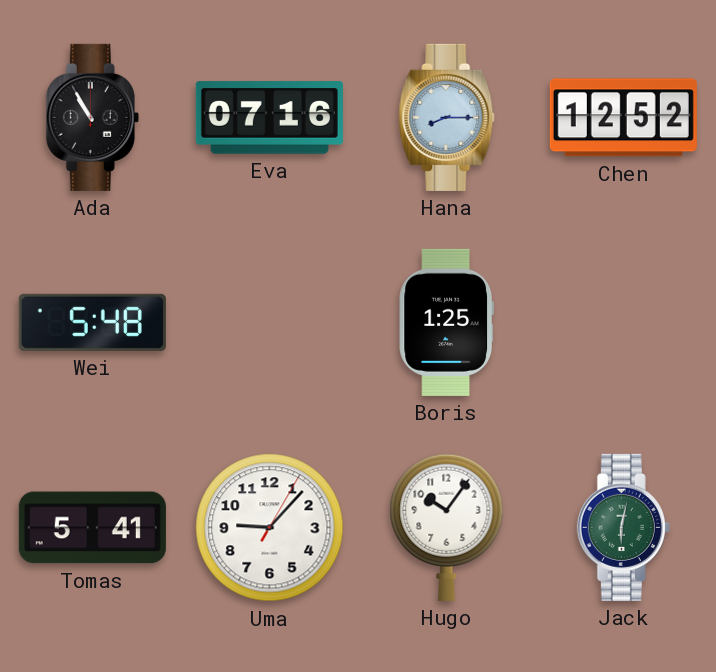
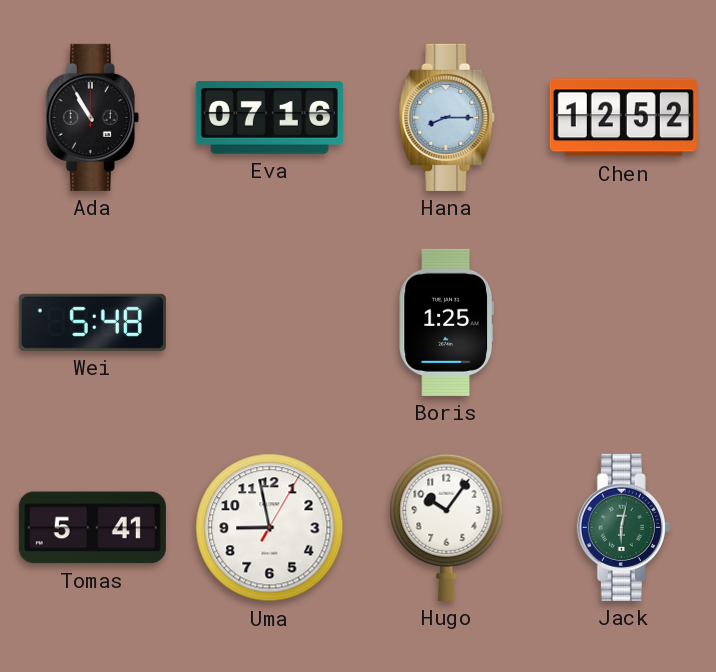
Uma: 9:07 -> 8:58
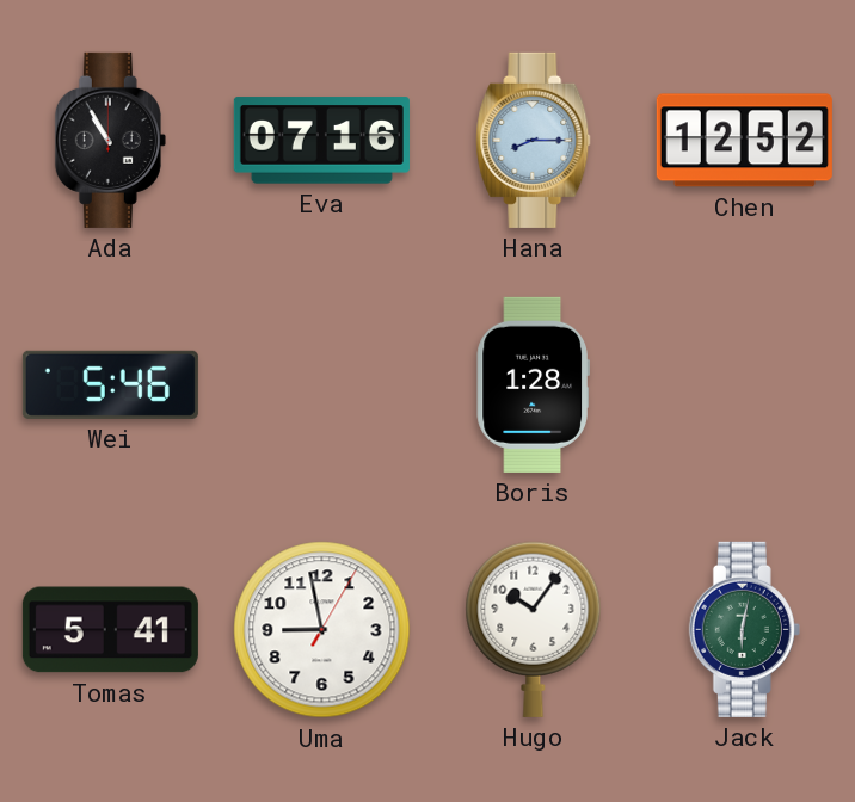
Wei: 5:48 -> 5:46
Boris: 1:25 -> 1:28
